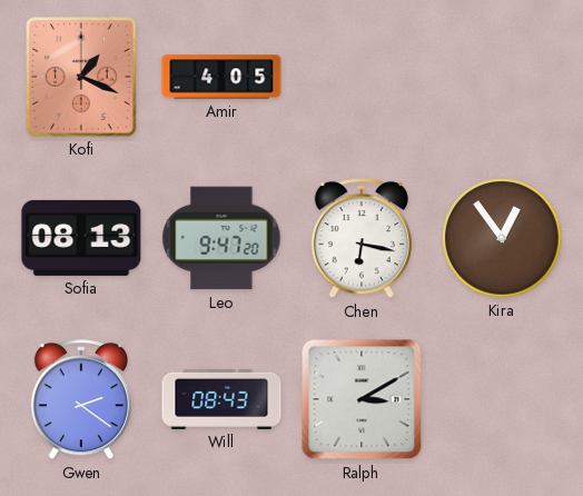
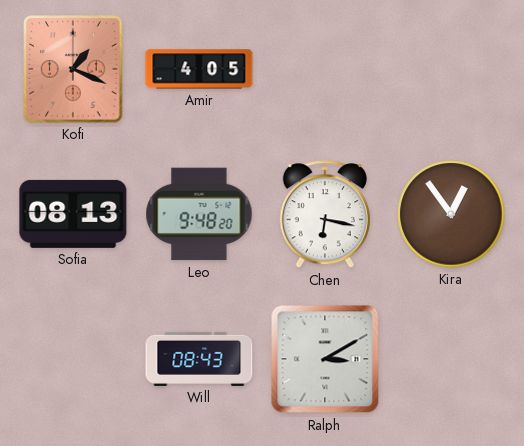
Leo: 9:47 -> 9:48
Gwen: 2:21 -> none
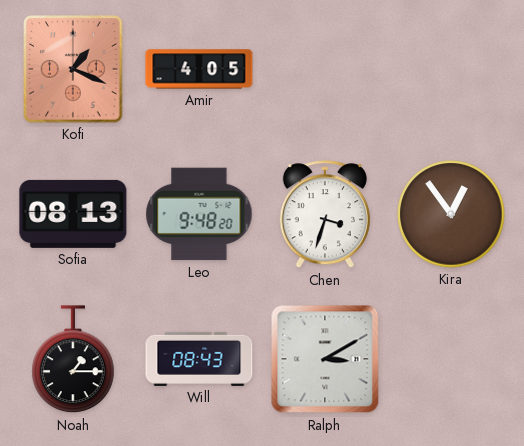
Chen: 6:17 -> 3:33
Noah: none -> 1:15
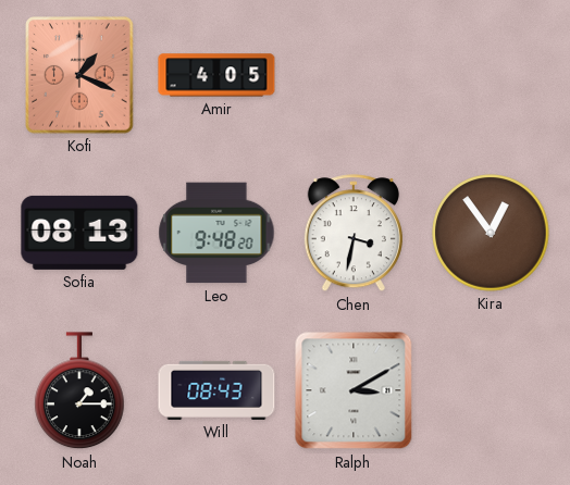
Chen: 3:33 -> 3:32
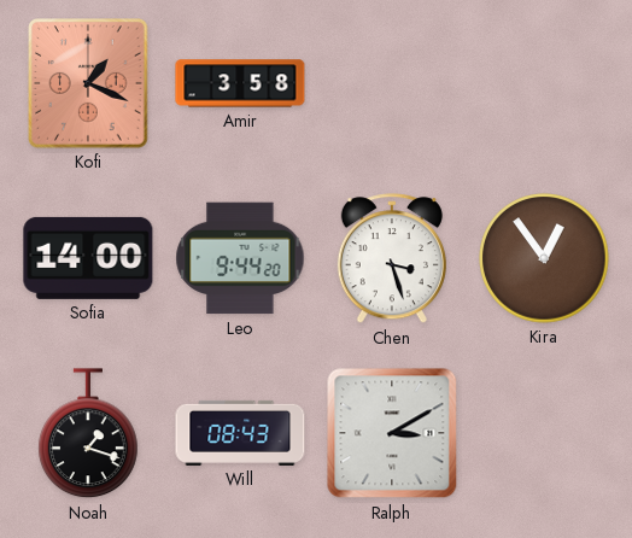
Amir: 4:05 -> 3:58
Sofia: 08:13 -> 14:00
Leo: 9:48 -> 9:44
Chen: 3:32 -> 3:27
Noah: 1:15 -> 1:18
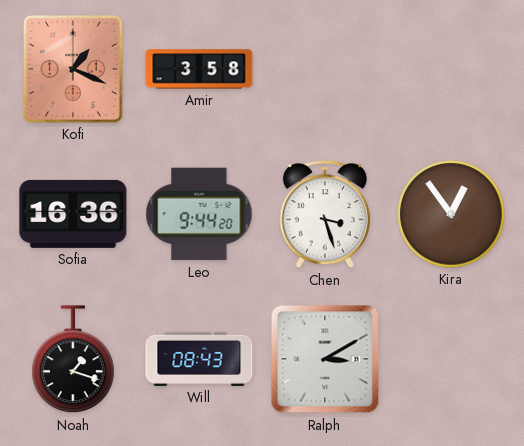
Sofia: 14:00 -> 16:36
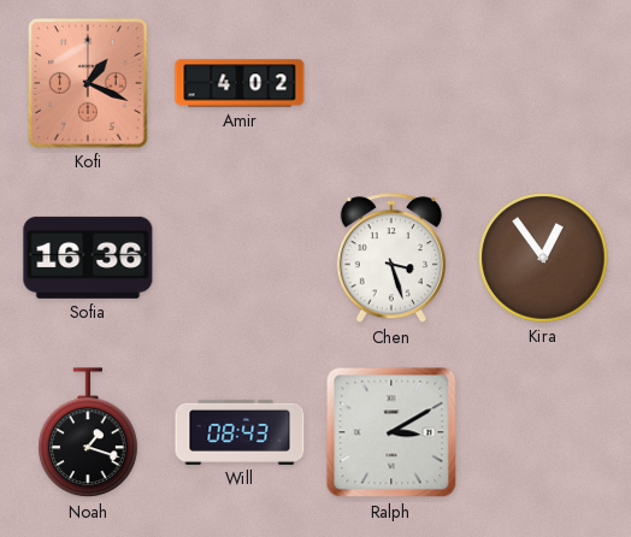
Amir: 3:58 -> 4:02
Leo: 9:44 -> none
